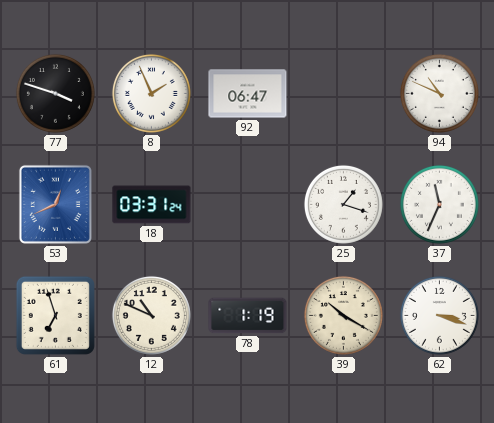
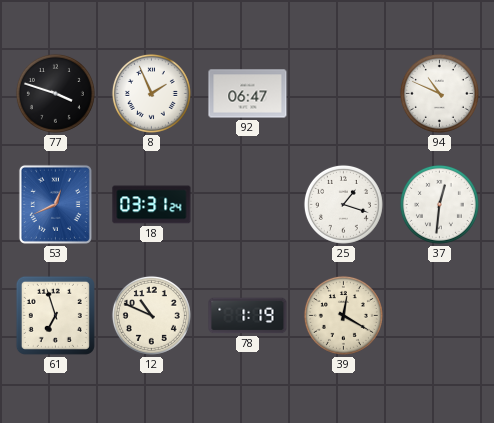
37: 11:34 -> 12:31
39: 10:20 -> 12:20
62: 3:18 -> none
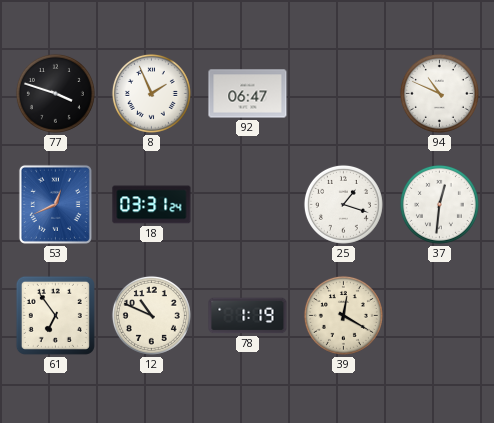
61: 6:57 -> 6:54
